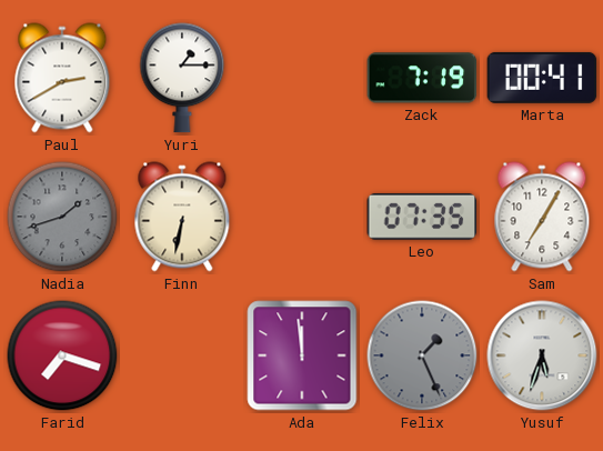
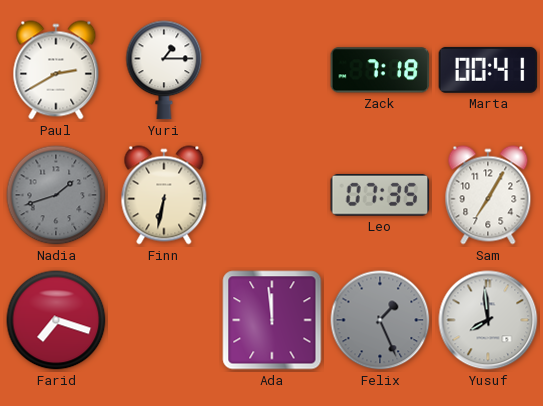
Zack: 7:19 -> 7:18
Yusuf: 5:33 -> 7:59
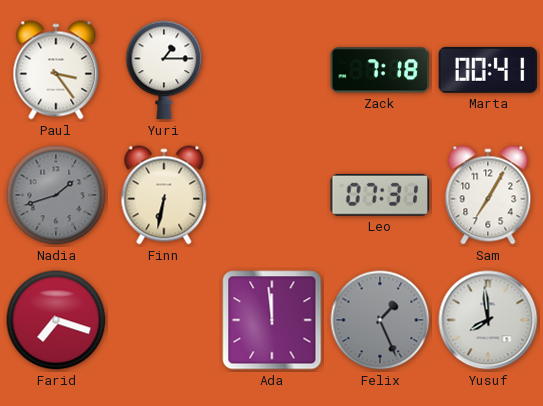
Paul: 2:40 -> 3:24
Leo: 07:35 -> 07:31
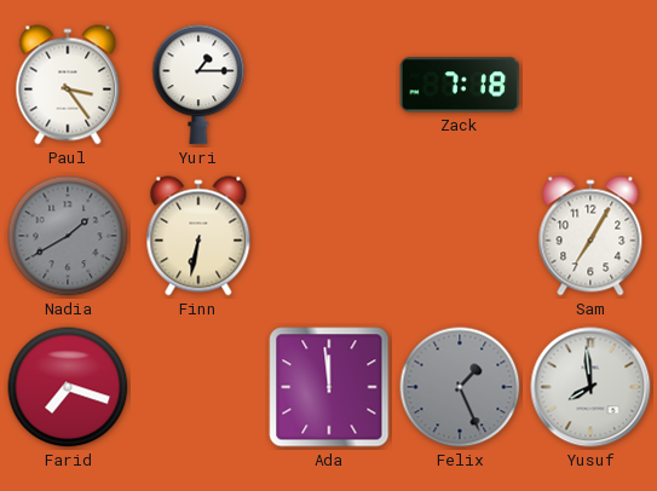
Marta: 00:41 -> none
Nadia: 1:42 -> 1:40
Leo: 07:31 -> none
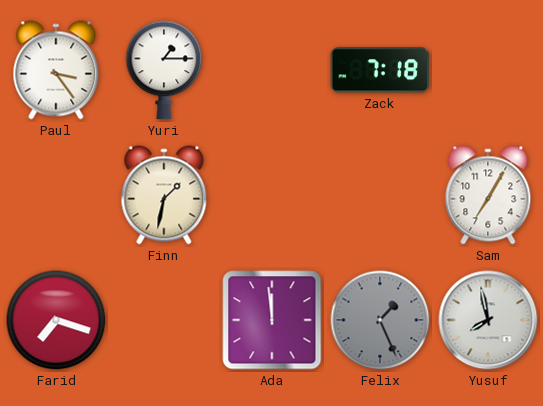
Nadia: 1:40 -> none
Finn: 6:32 -> 1:32
Yusuf: 7:59 -> 7:58
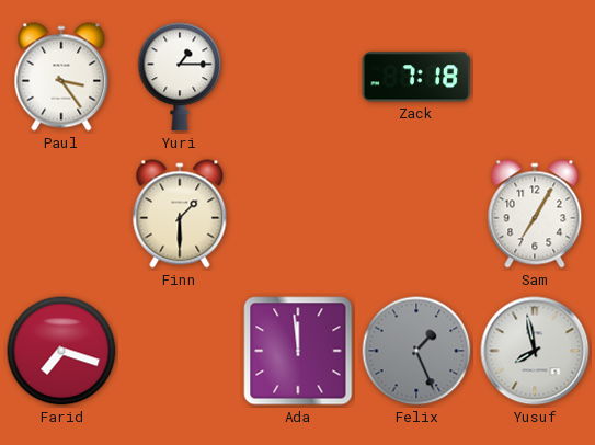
Finn: 1:32 -> 1:30
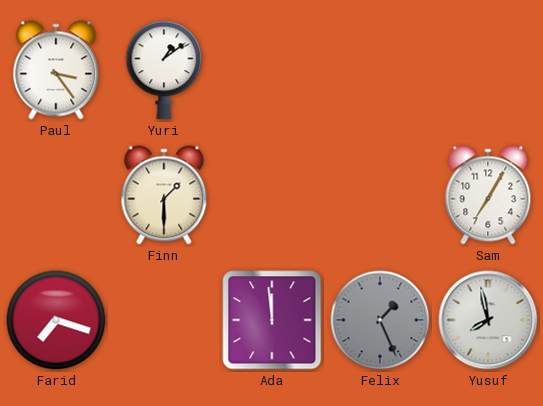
Yuri: 1:15 -> 1:09
Zack: 7:18 -> none
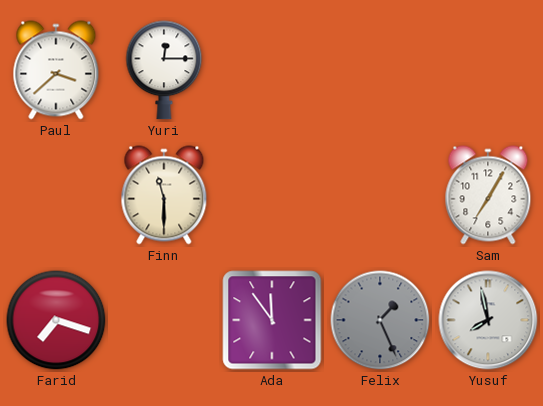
Paul: 3:24 -> 3:38
Yuri: 1:09 -> 12:15
Finn: 1:30 -> 11:30
Ada: 11:59 -> 11:54
